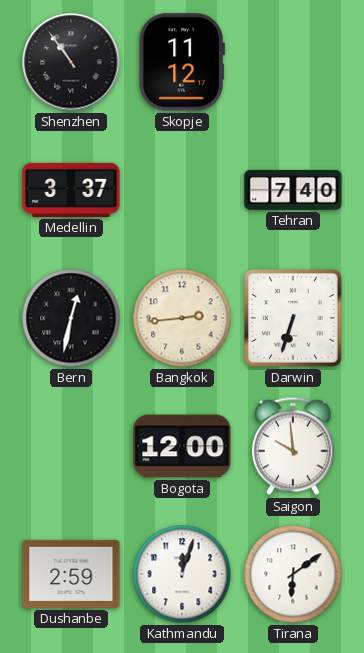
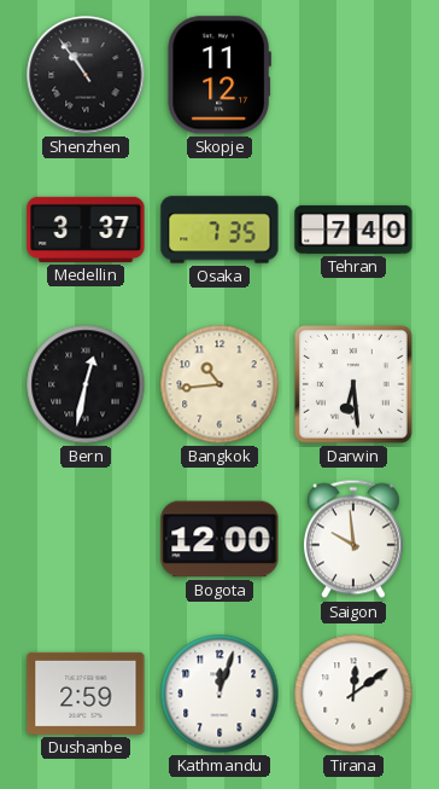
Osaka: none -> 7:35
Bangkok: 2:44 -> 10:44
Darwin: 6:33 -> 6:29
Tirana: 6:09 -> 12:09
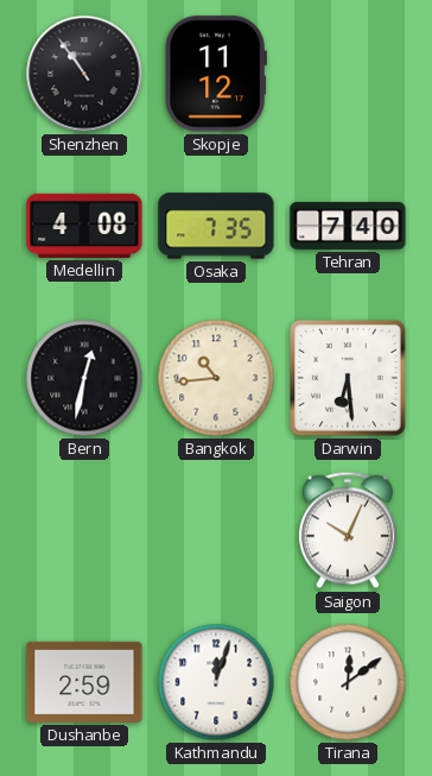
Medellin: 3:37 -> 4:08
Bogota: 12:00 -> none
Saigon: 9:59 -> 10:04
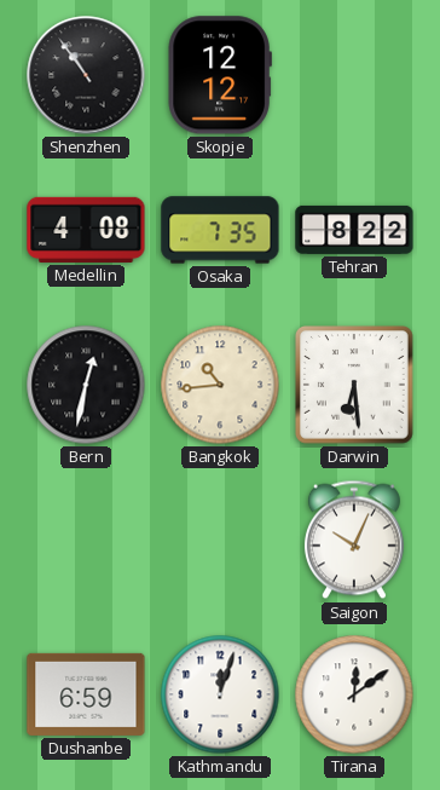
Skopje: 11:12 -> 12:12
Tehran: 7:40 -> 8:22
Dushanbe: 2:59 -> 6:59
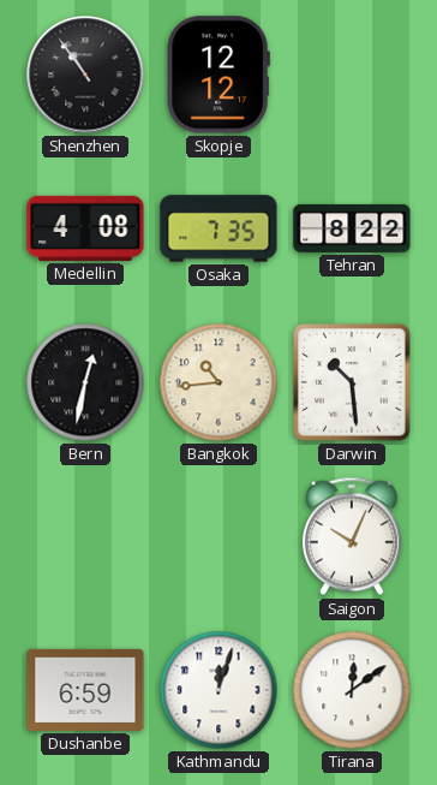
Darwin: 6:29 -> 10:29
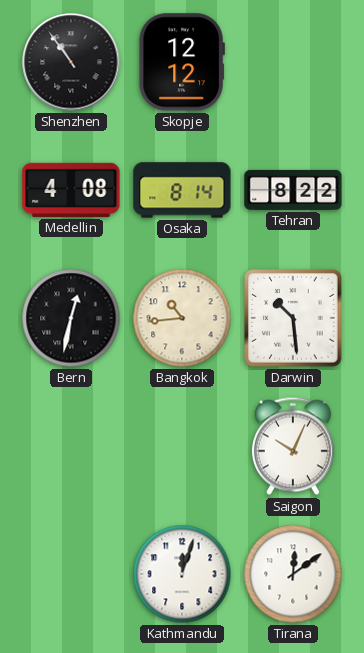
Osaka: 7:35 -> 8:14
Dushanbe: 6:59 -> none
